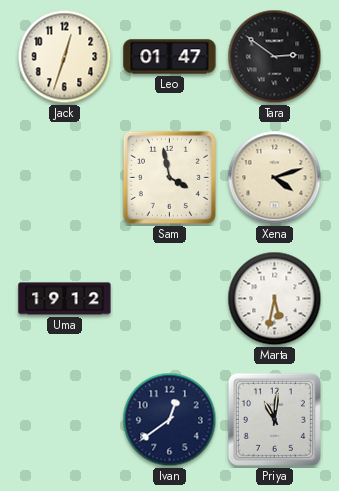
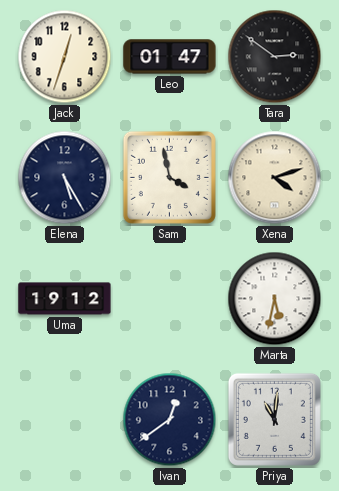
Elena: none -> 5:25
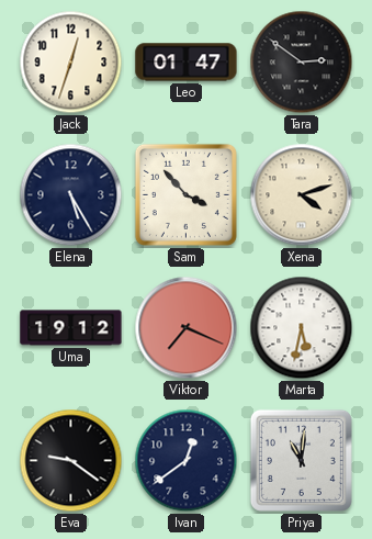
Sam: 3:58 -> 3:53
Viktor: none -> 7:19
Eva: none -> 9:21
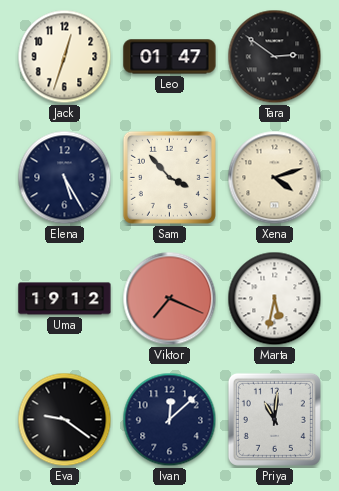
Ivan: 12:39 -> 12:08
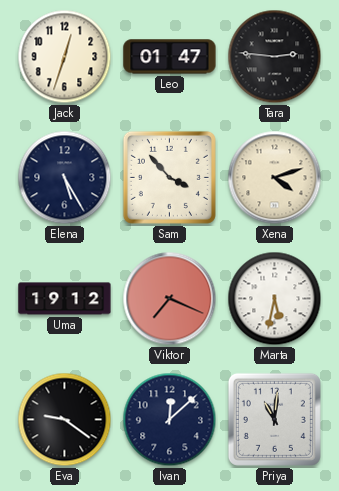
Tara: 2:51 -> 2:46
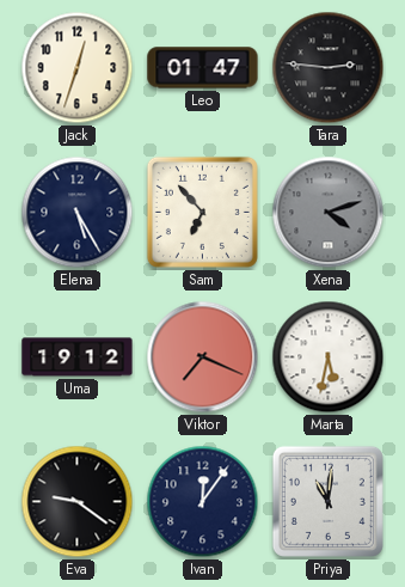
Sam: 3:53 -> 6:53
Xena dial: cream -> grey
Ivan: 12:08 -> 12:06
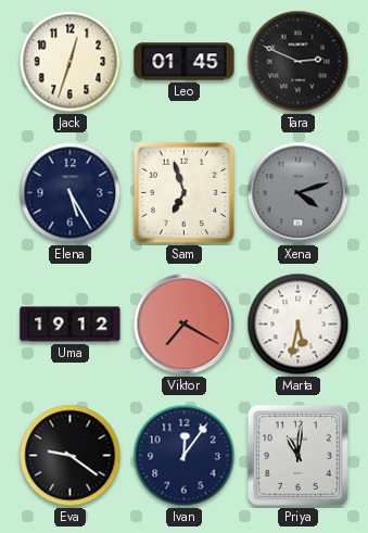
Leo: 01:47 -> 01:45
Tara: 2:46 -> 2:49
Sam: 6:53 -> 6:57
Viktor: 7:19 -> 7:20
